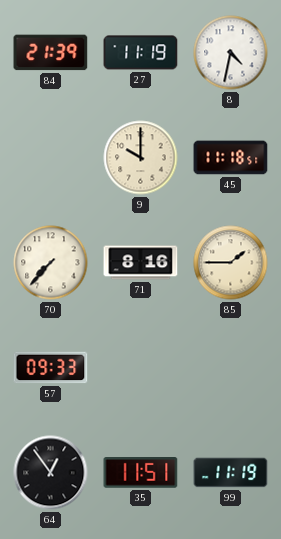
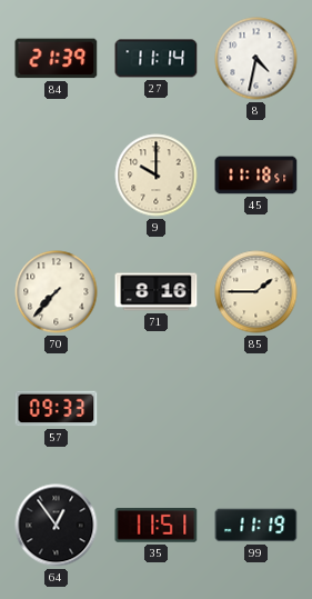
27: 11:19 -> 11:14
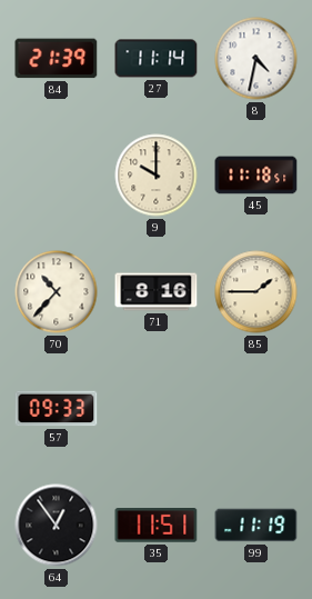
70: 7:37 -> 10:37
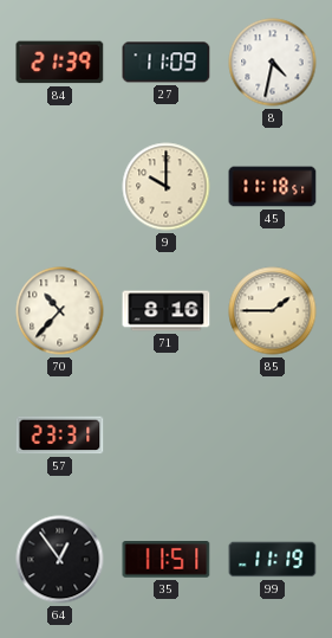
27: 11:14 -> 11:09
57: 09:33 -> 23:31
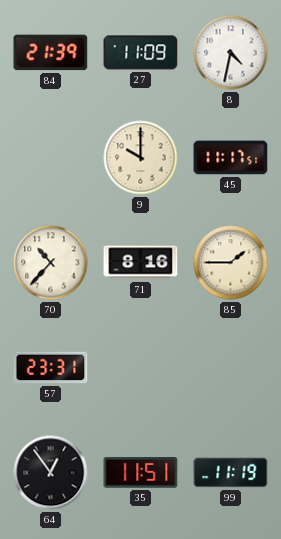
45: 11:18 -> 11:17
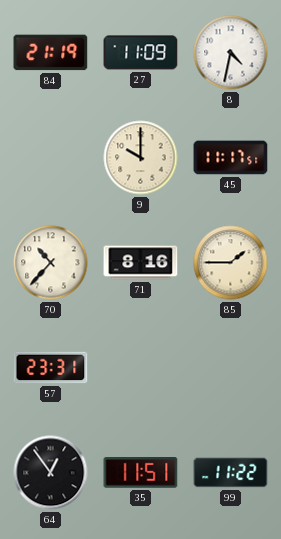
84: 21:39 -> 21:19
99: 11:19 -> 11:22
